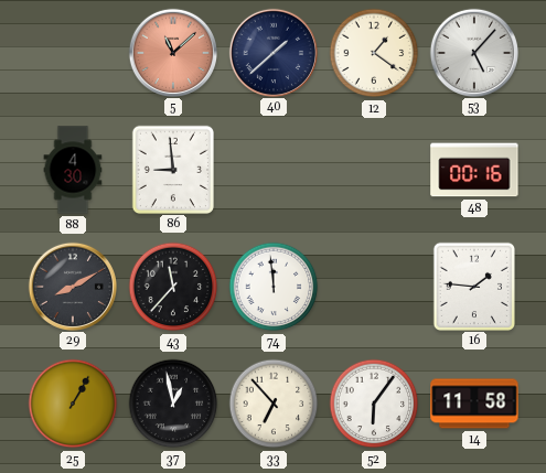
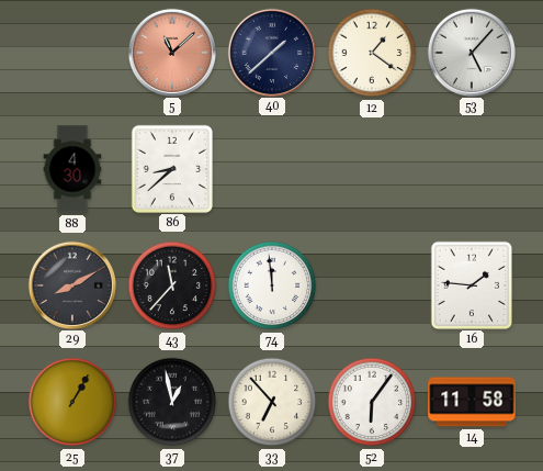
86: 8:59 -> 8:38
48: 00:16 -> none
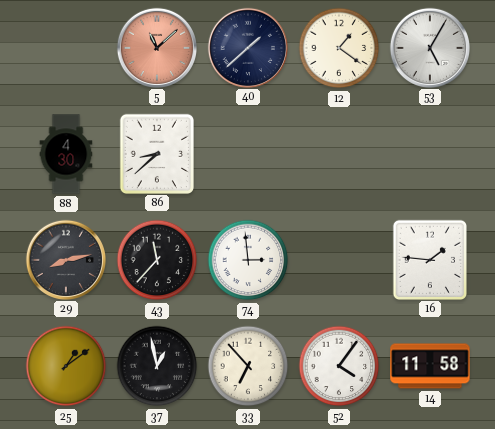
53: 5:07 -> 5:05
29: 8:10 -> 8:13
74: 11:59 -> 2:59
25: 1:05 -> 1:09
52: 6:06 -> 4:06
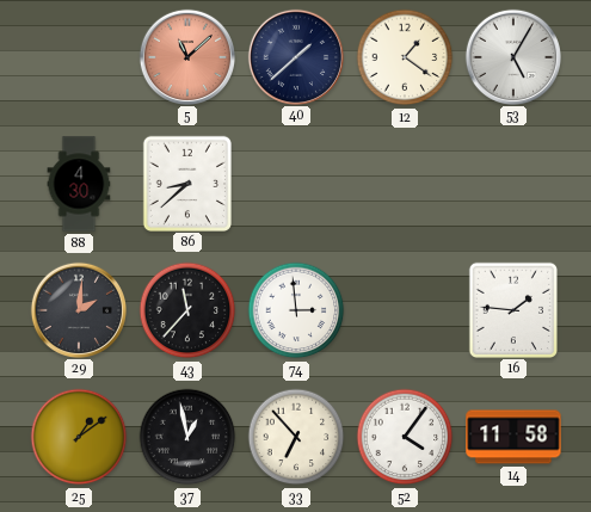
29: 8:13 -> 2:01
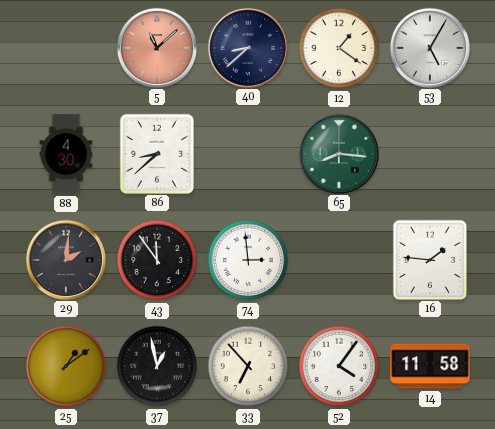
40: 1:38 -> 8:38
65: none -> 8:16
43: 11:37 -> 11:54
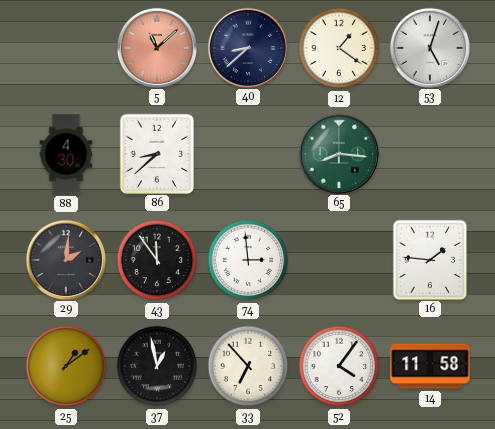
53: 5:05 -> 5:03
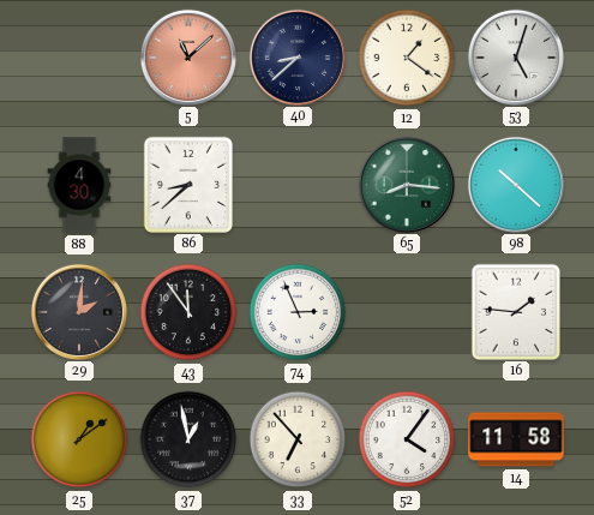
98: none -> 10:22
74: 2:59 -> 2:56
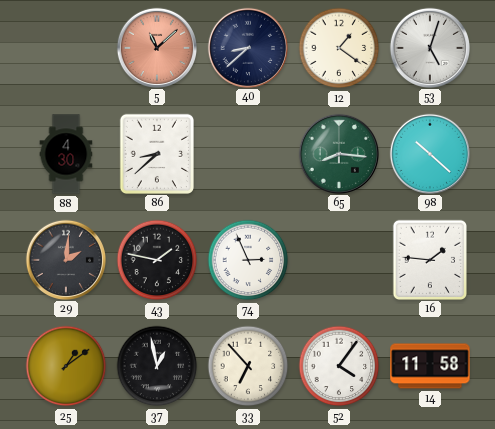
43: 11:54 -> 1:47
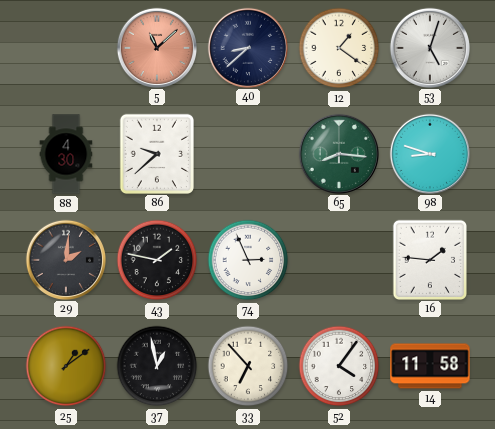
86: 8:38 -> 9:38
98: 10:22 -> 8:48
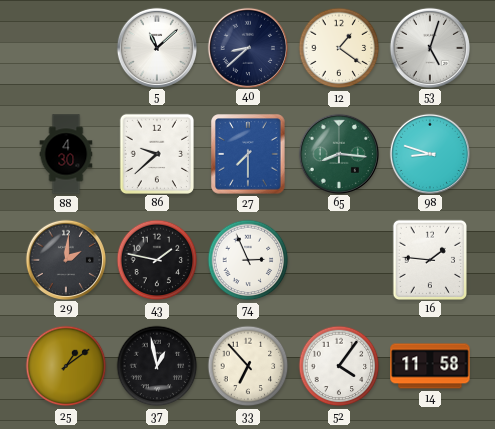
5 dial: salmon -> white
27: none -> 7:30
